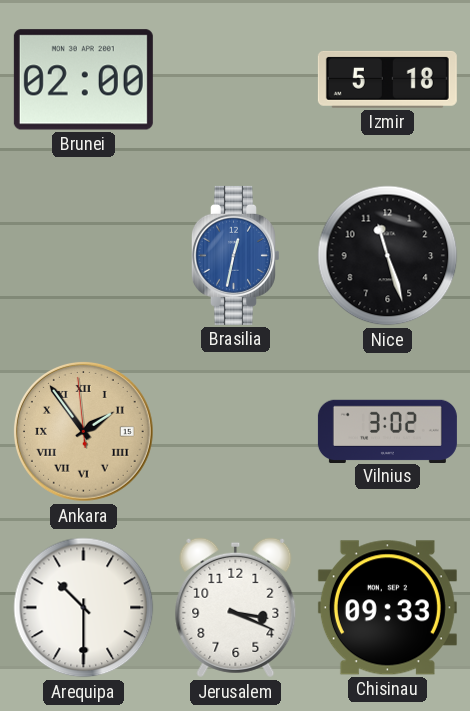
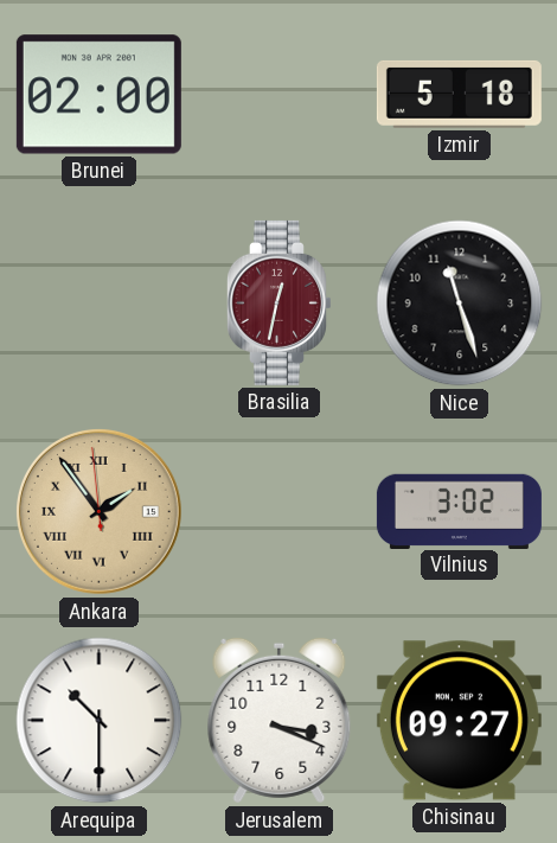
Brasilia dial: blue -> burgundy
Chisinau: 09:33 -> 09:27
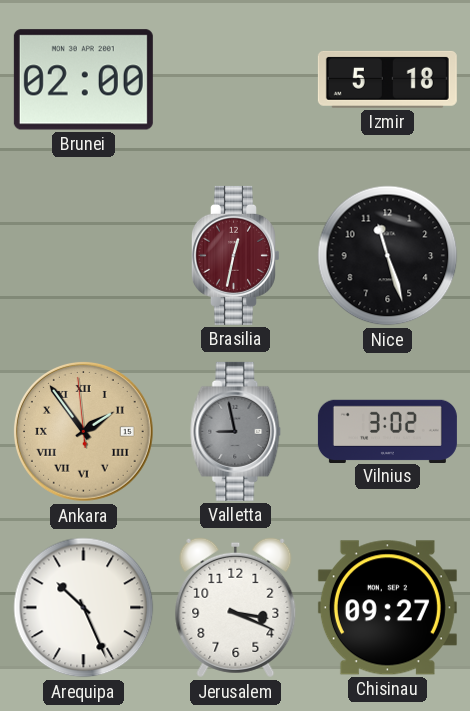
Valletta: none -> 8:58
Arequipa: 10:30 -> 10:26
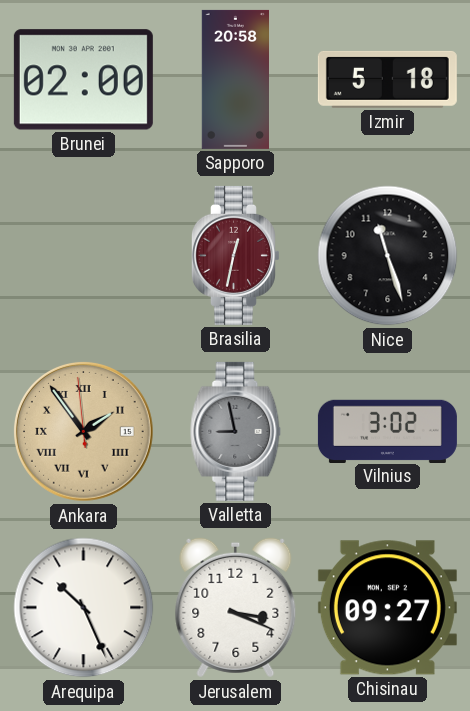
Sapporo: none -> 20:58
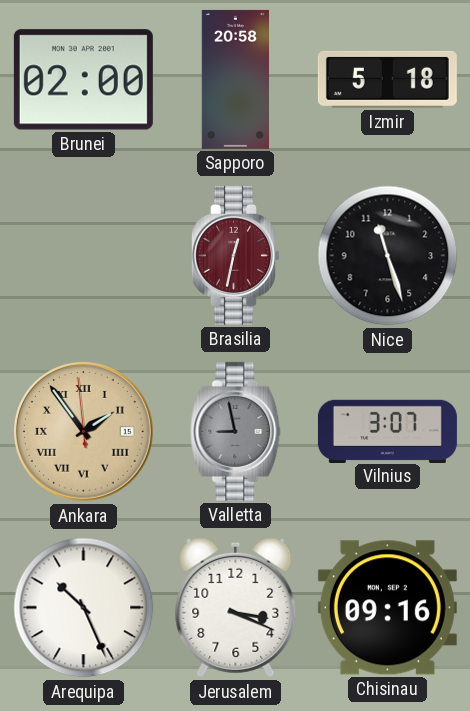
Vilnius: 3:02 -> 3:07
Chisinau: 09:27 -> 09:16
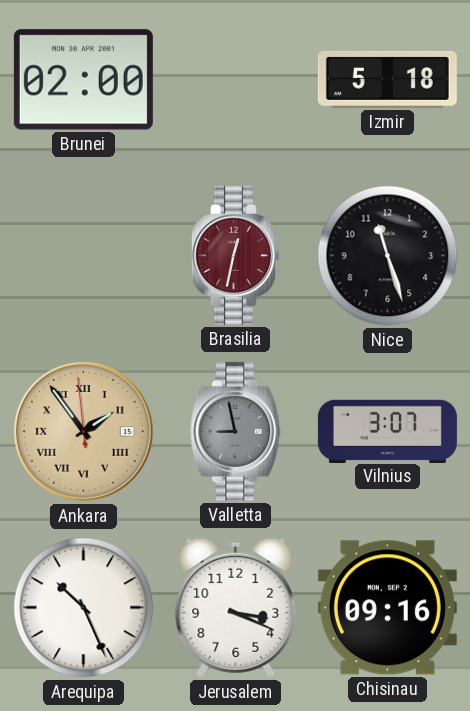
Sapporo: 20:58 -> none
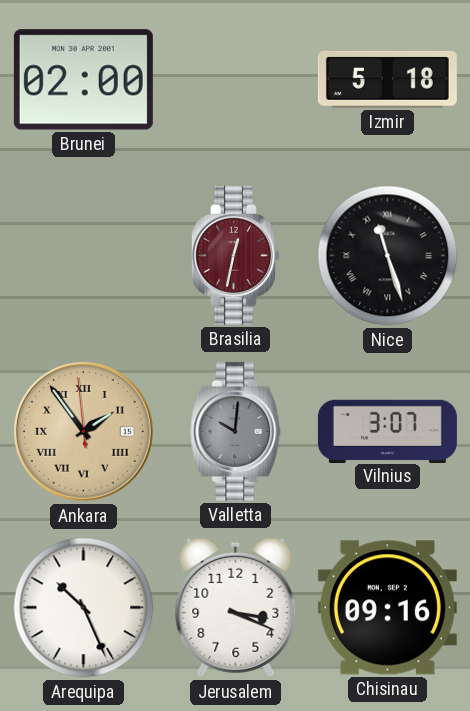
Nice numerals: Arabic -> Roman
Valletta: 8:58 -> 10:01
